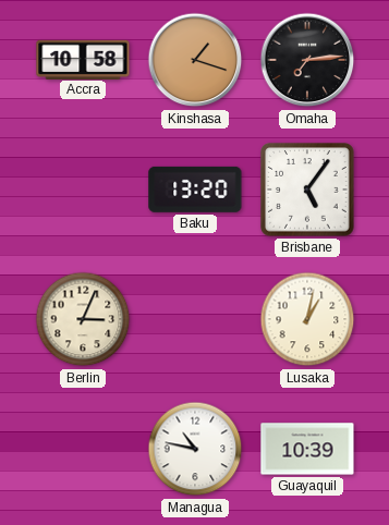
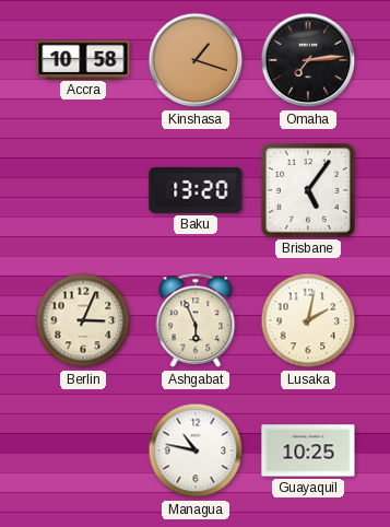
Ashgabat: none -> 5:56
Lusaka: 1:02 -> 2:02
Guayaquil: 10:39 -> 10:25
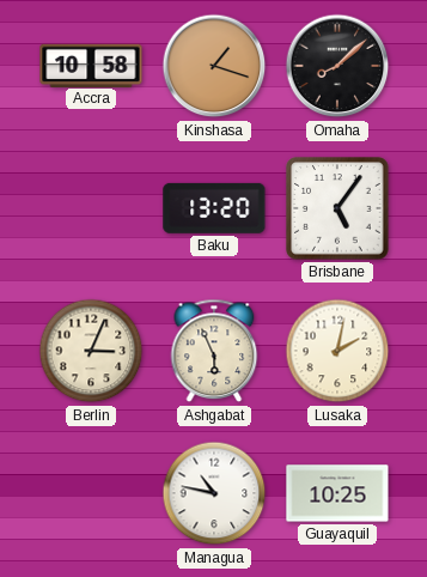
Omaha: 7:14 -> 8:08
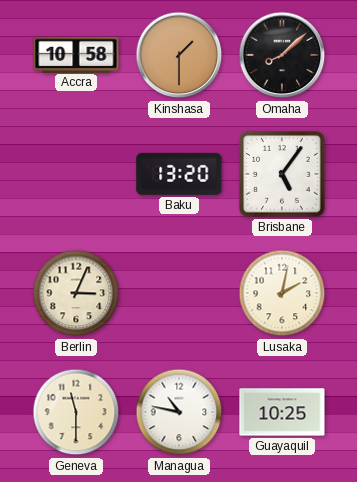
Kinshasa: 1:18 -> 1:30
Ashgabat: 5:56 -> none
Geneva: none -> 11:30
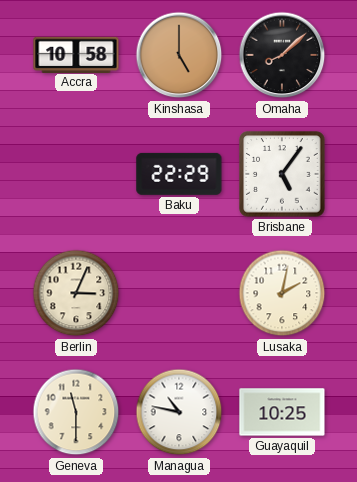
Kinshasa: 1:30 -> 5:00
Baku: 13:20 -> 22:29
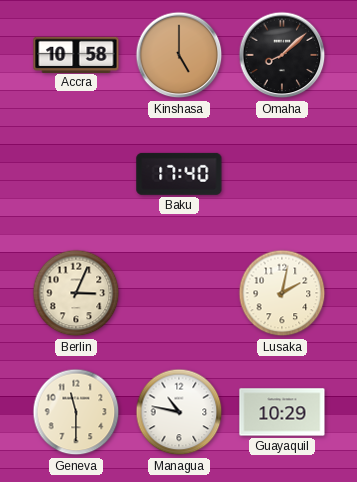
Baku: 22:29 -> 17:40
Brisbane: 5:06 -> none
Guayaquil: 10:25 -> 10:29
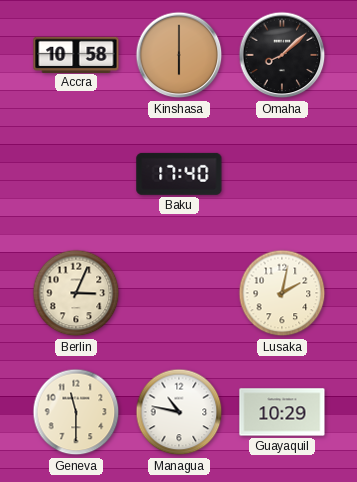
Kinshasa: 5:00 -> 6:00
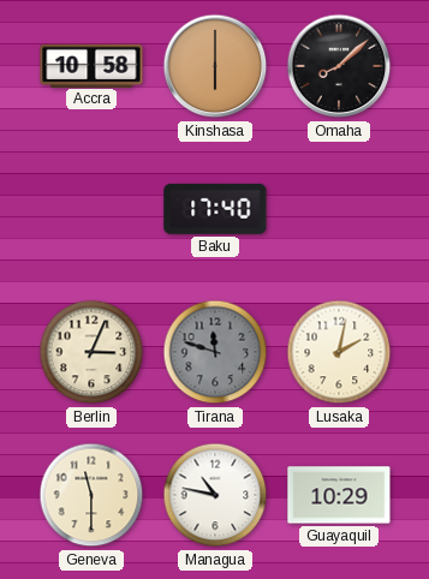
Tirana: none -> 11:48
